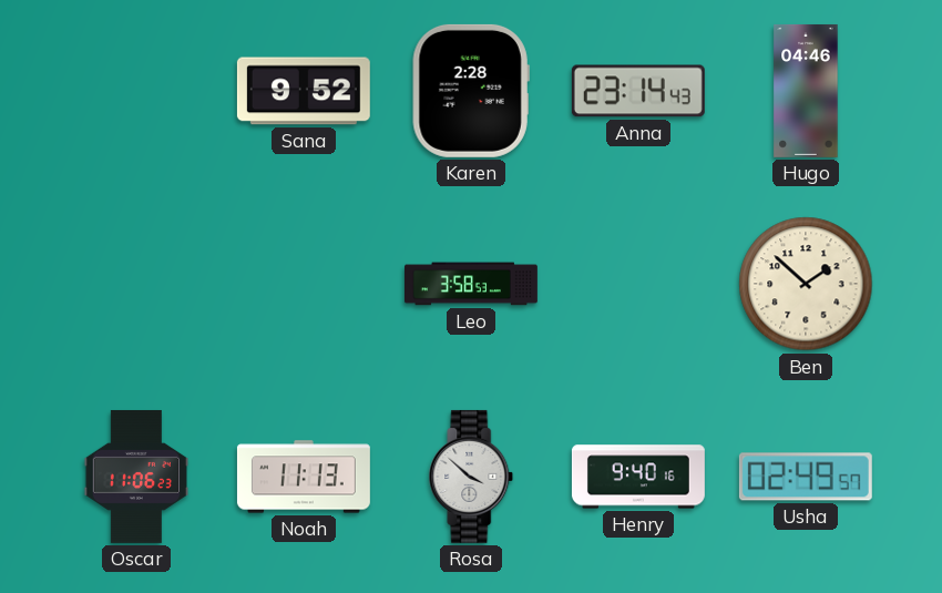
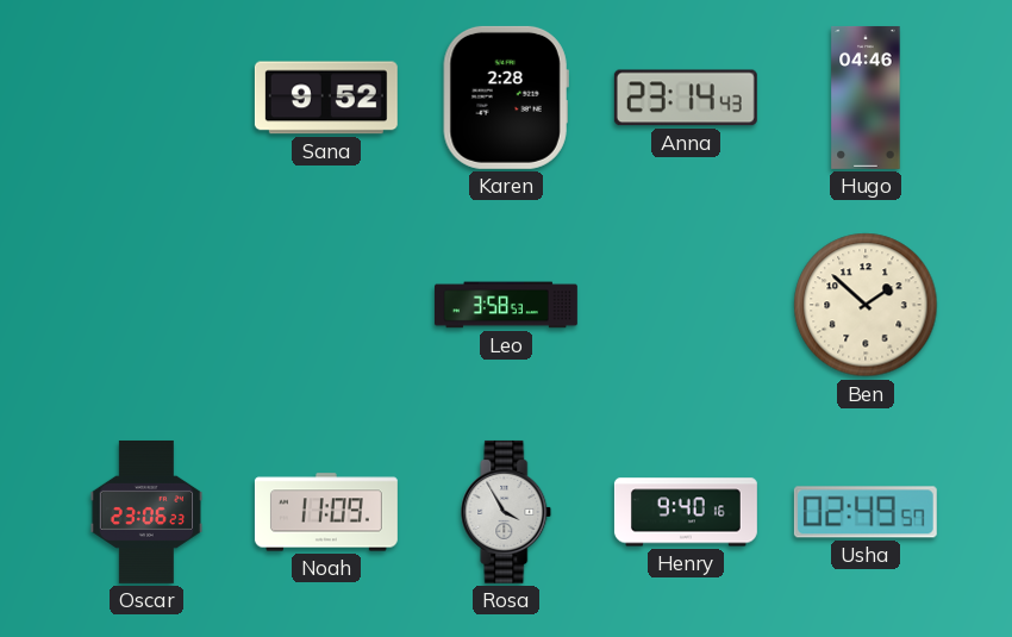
Oscar: 11:06 -> 23:06
Noah: 11:13 -> 11:09
Rosa: 3:52 -> 3:55
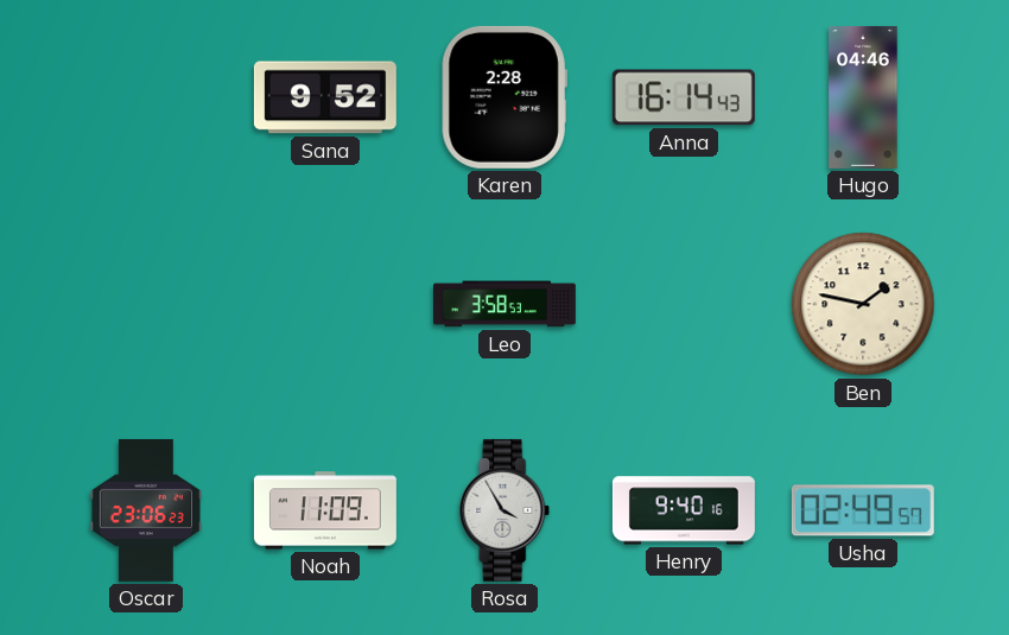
Anna: 23:14 -> 16:14
Ben: 1:52 -> 1:47
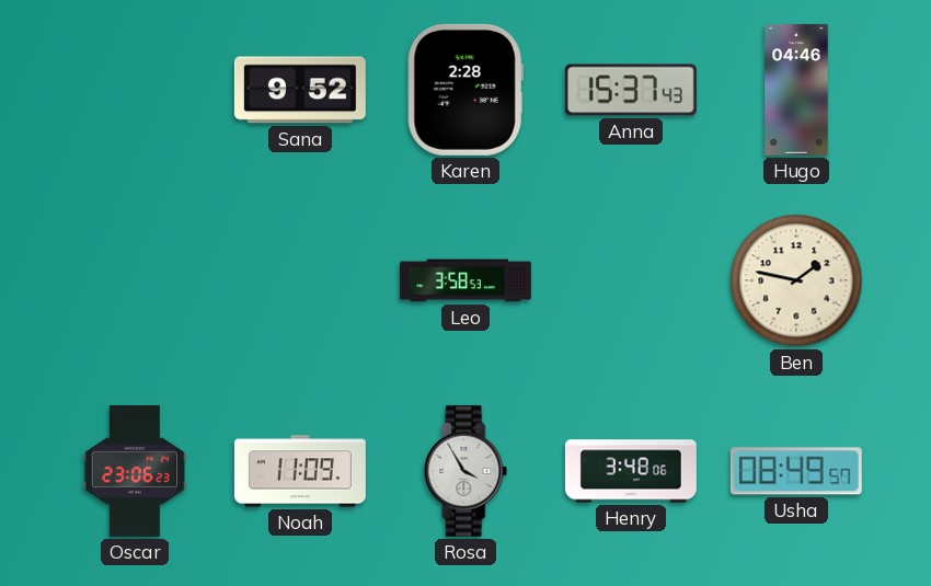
Anna: 16:14 -> 15:37
Henry: 9:40 -> 3:48
Usha: 02:49 -> 08:49
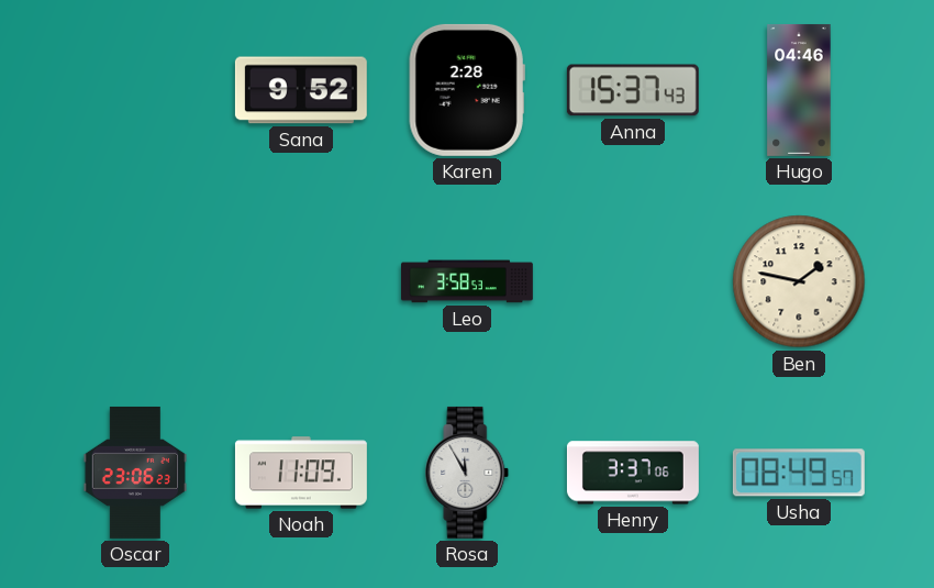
Rosa: 3:55 -> 11:55
Henry: 3:48 -> 3:37
